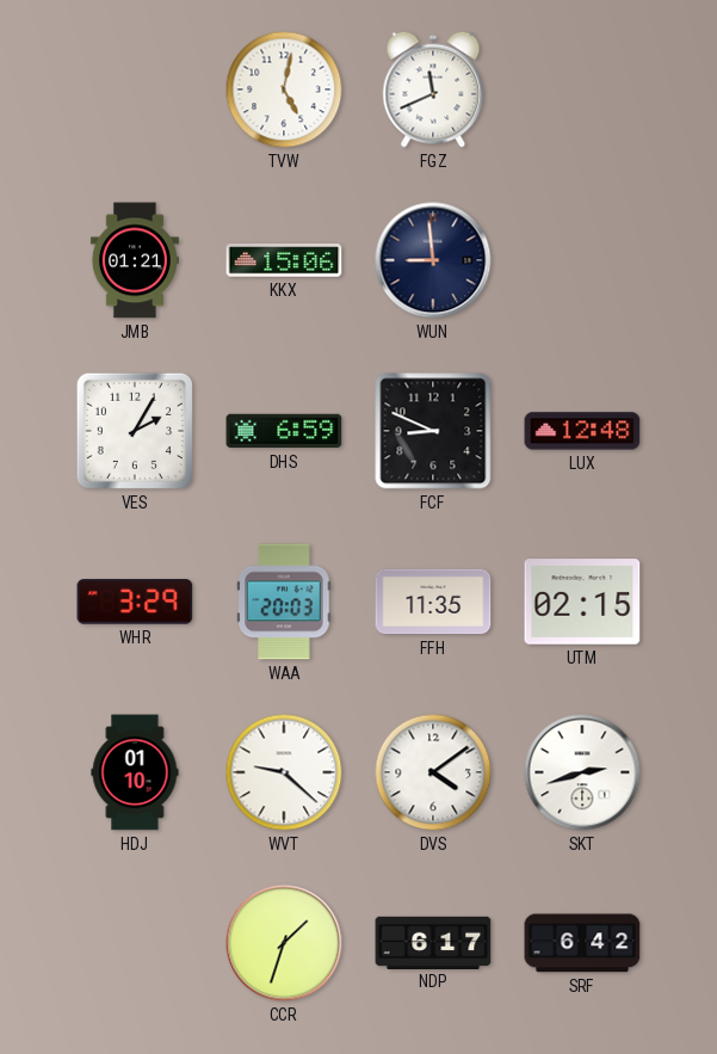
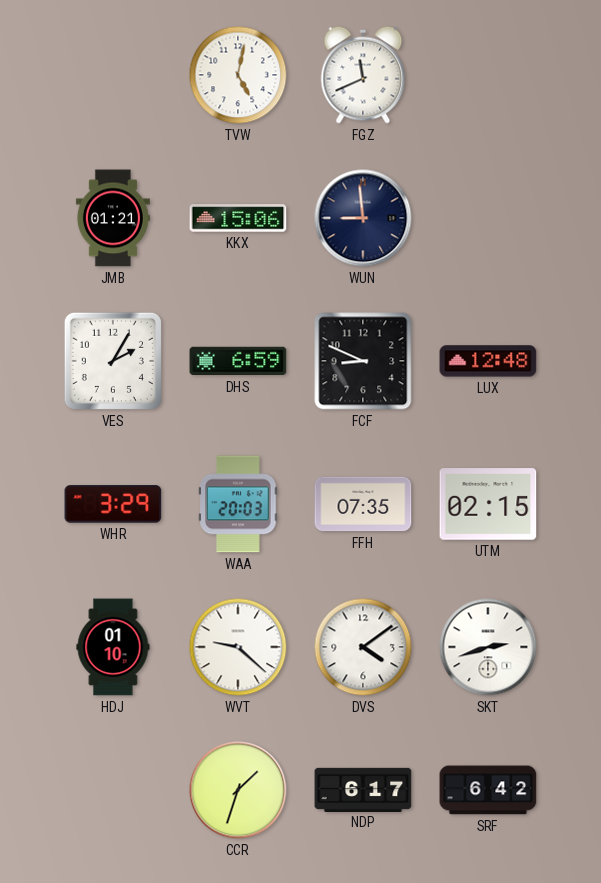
FFH: 11:35 -> 07:35
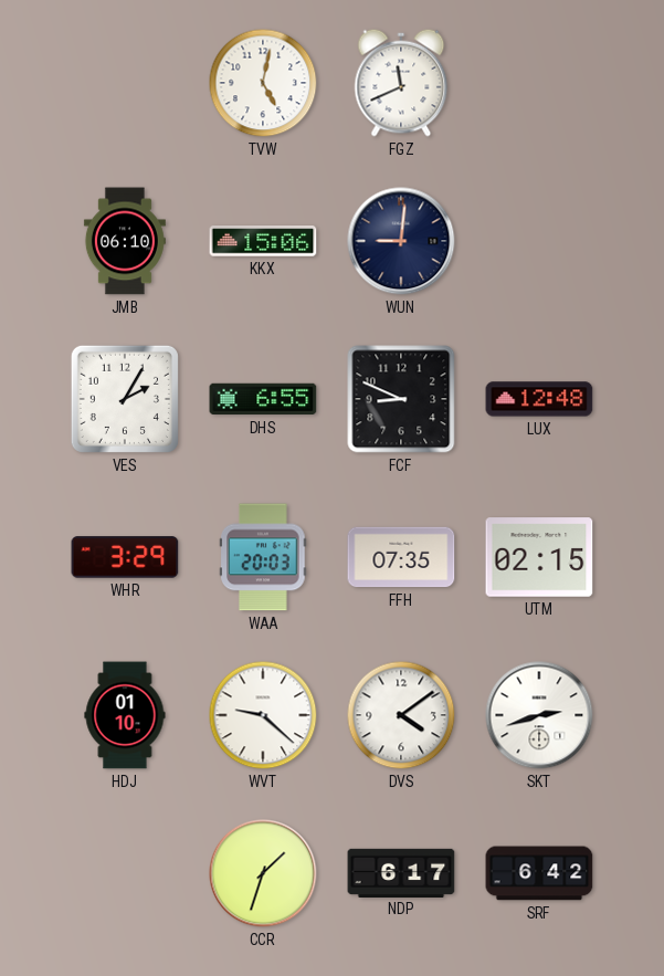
JMB: 01:21 -> 06:10
WUN: 8:59 -> 9:01
DHS: 6:59 -> 6:55
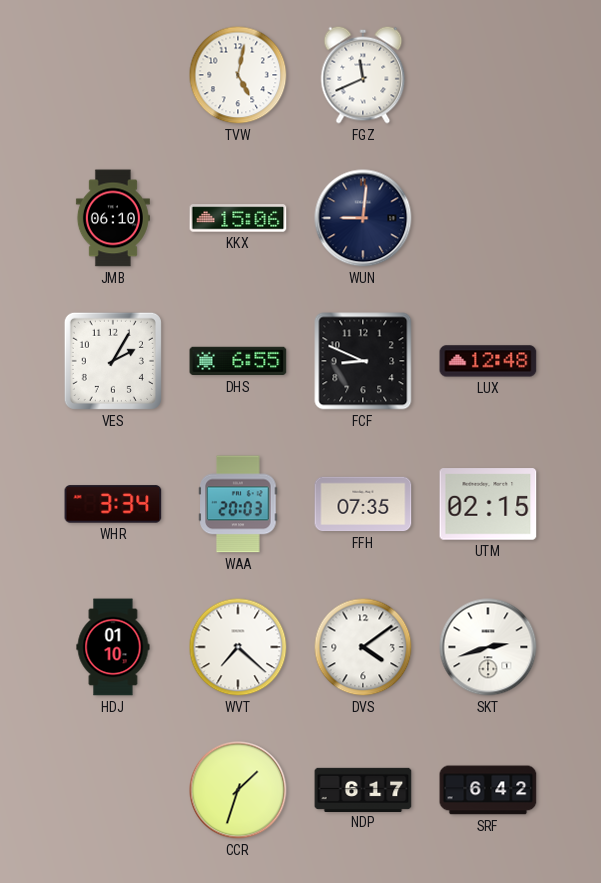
WHR: 3:29 -> 3:34
WVT: 9:22 -> 7:22
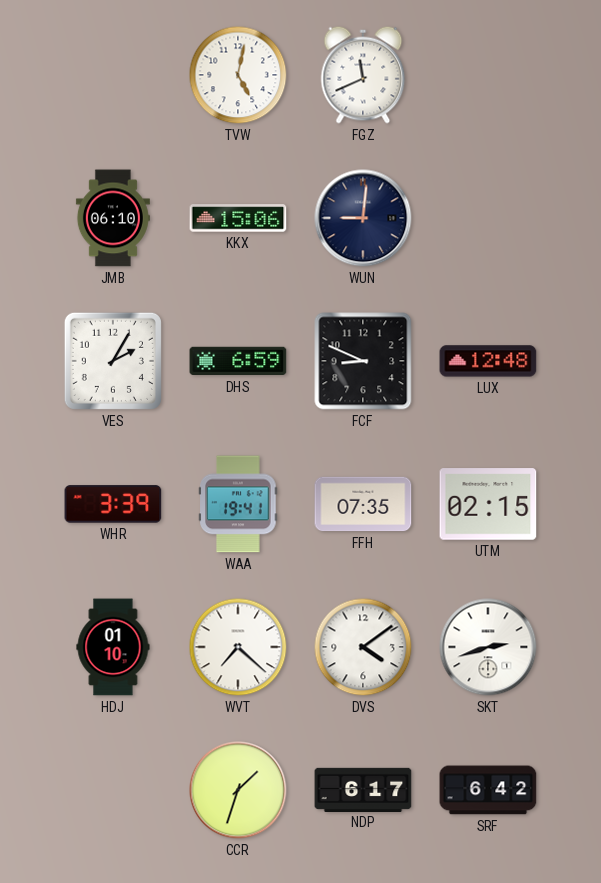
DHS: 6:55 -> 6:59
WHR: 3:34 -> 3:39
WAA: 20:03 -> 19:41
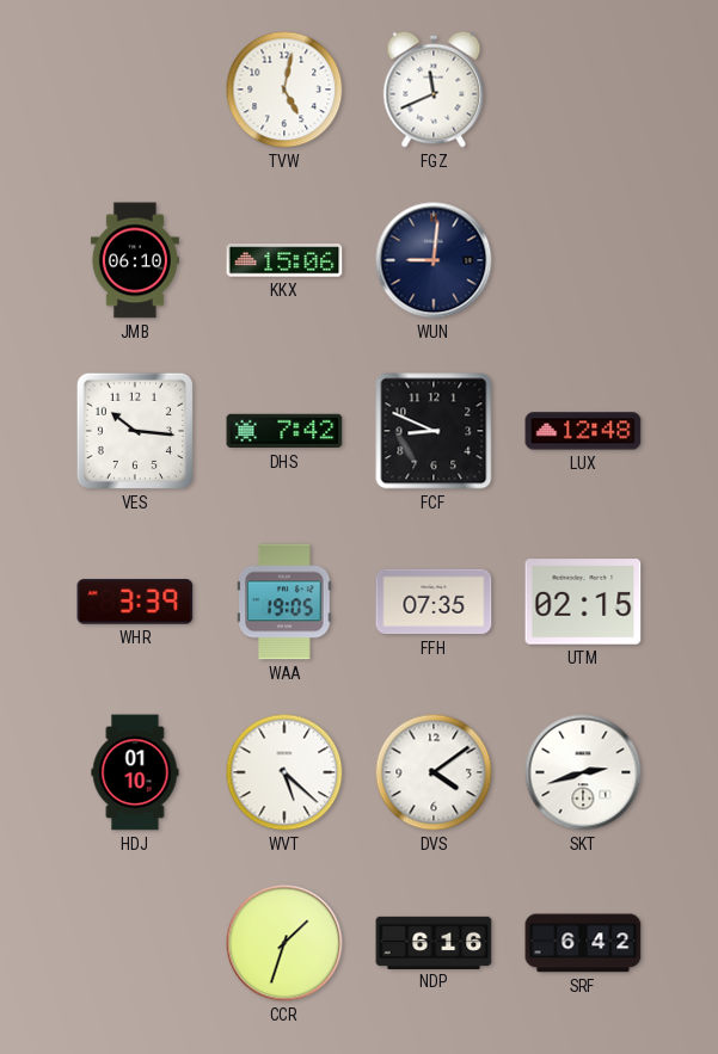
VES: 2:05 -> 10:16
DHS: 6:59 -> 7:42
WAA: 19:41 -> 19:05
WVT: 7:22 -> 5:22
NDP: 6:17 -> 6:16
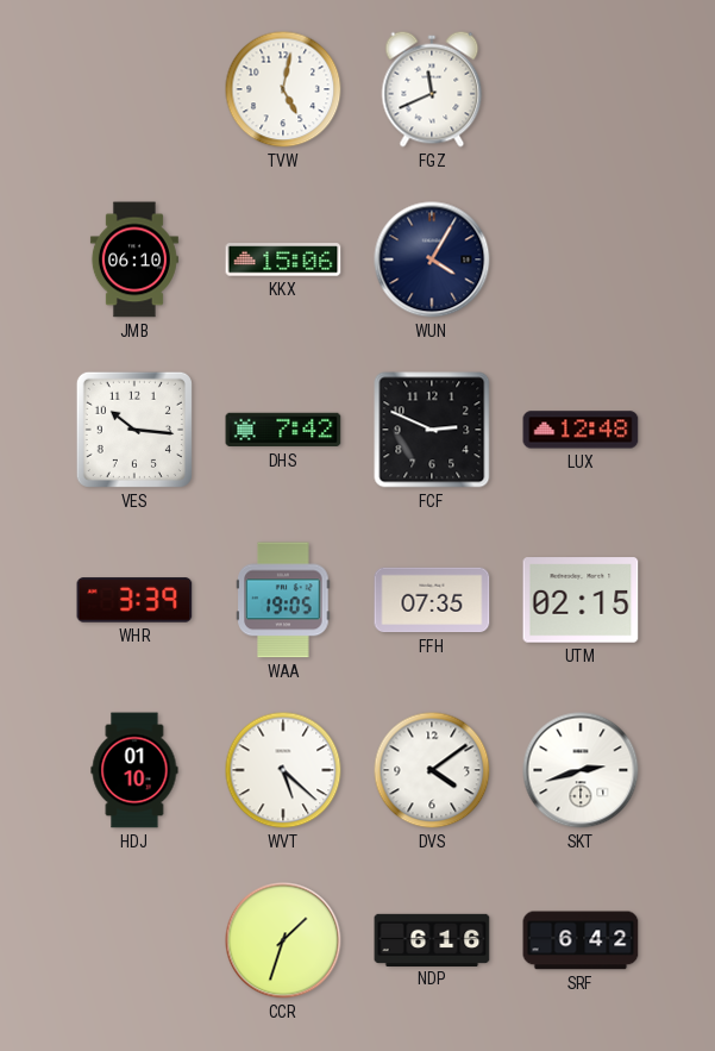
WUN: 9:01 -> 4:05
FCF: 8:49 -> 2:49
